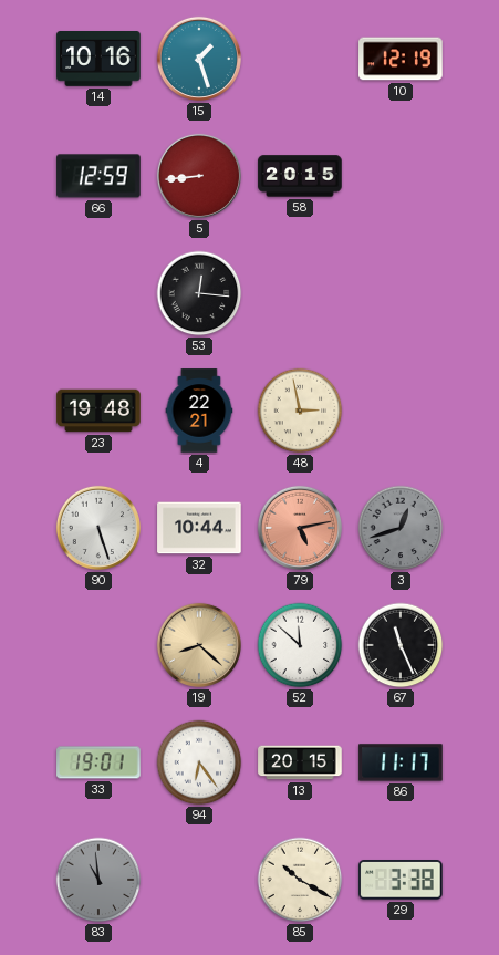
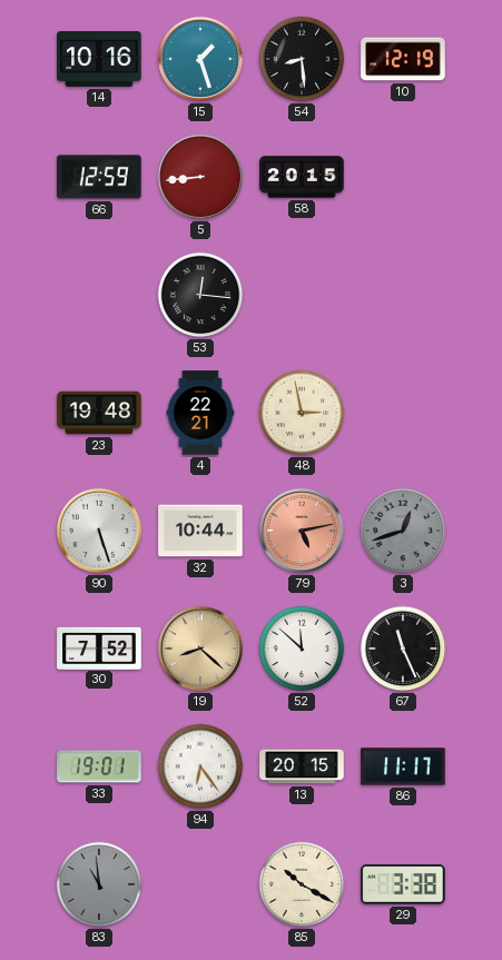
54: none -> 8:29
30: none -> 7:52
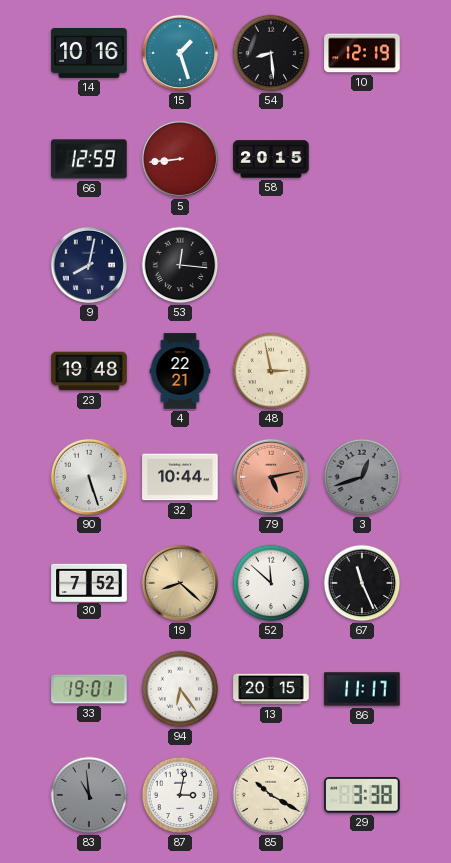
9: none -> 8:02
87: none -> 3:02
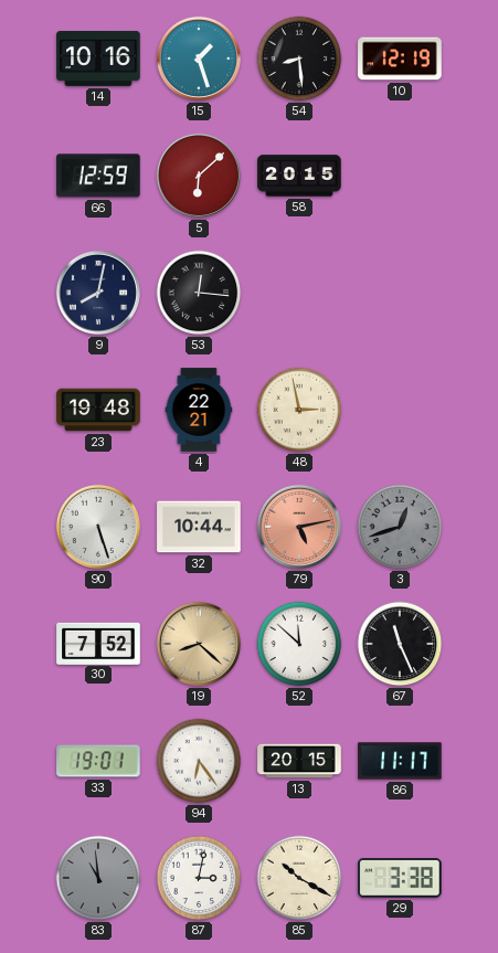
5: 8:44 -> 6:08
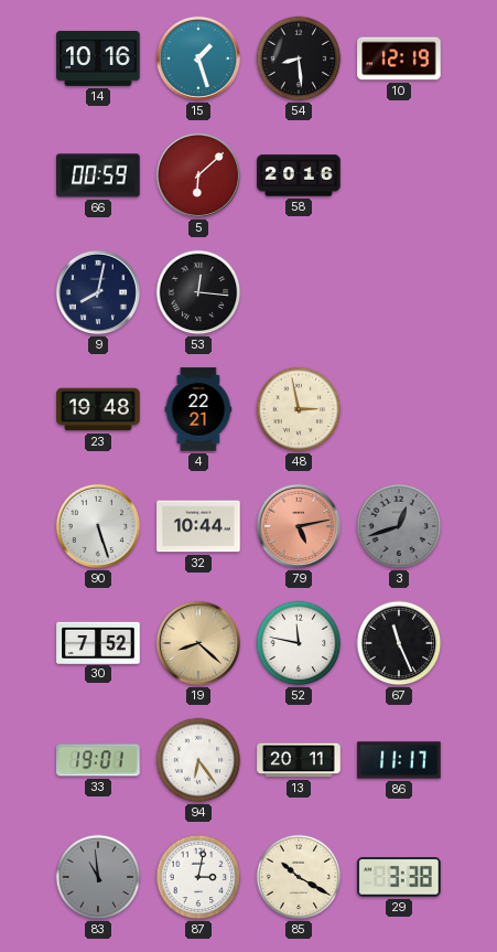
66: 12:59 -> 00:59
58: 20:15 -> 20:16
52: 11:52 -> 11:47
13: 20:15 -> 20:11
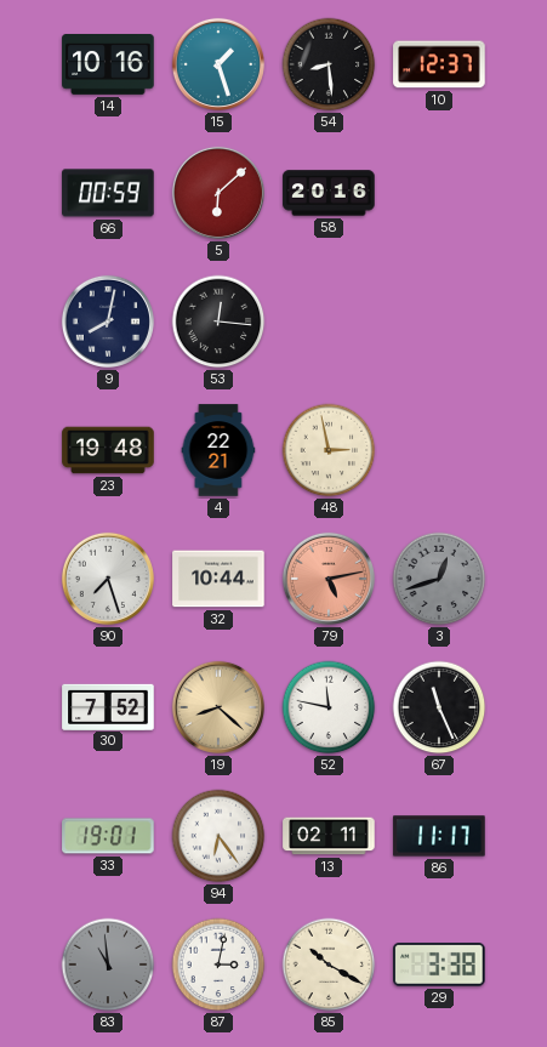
10: 12:19 -> 12:37
90: 5:27 -> 7:27
13: 20:11 -> 02:11
